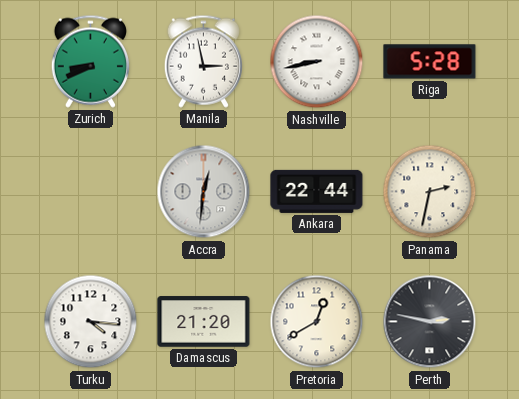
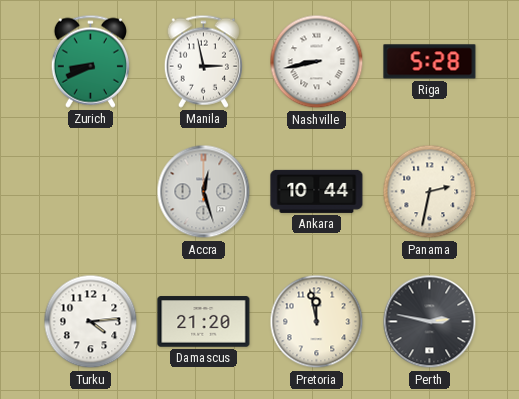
Accra: 12:31 -> 12:27
Ankara: 22:44 -> 10:44
Turku: 4:16 -> 4:14
Pretoria: 12:40 -> 11:58
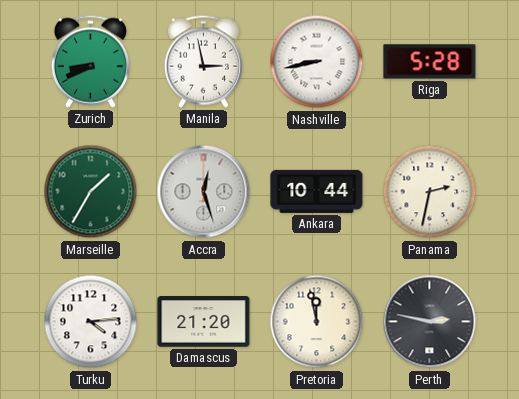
Marseille: none -> 1:35
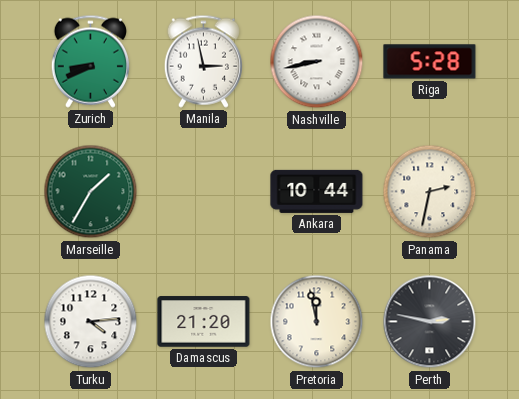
Accra: 12:27 -> none
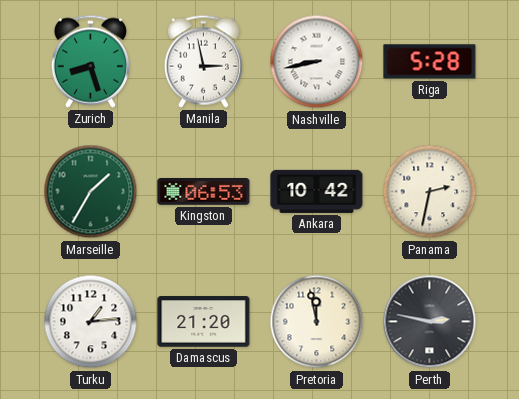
Zurich: 8:41 -> 8:27
Kingston: none -> 06:53
Ankara: 10:44 -> 10:42
Turku: 4:14 -> 1:14
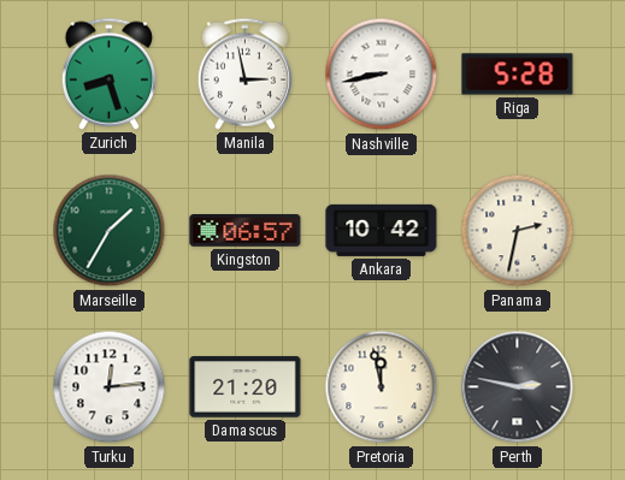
Kingston: 06:53 -> 06:57
Turku: 1:14 -> 12:14
